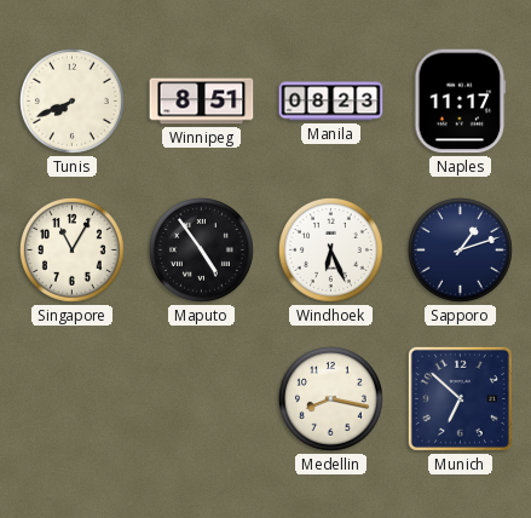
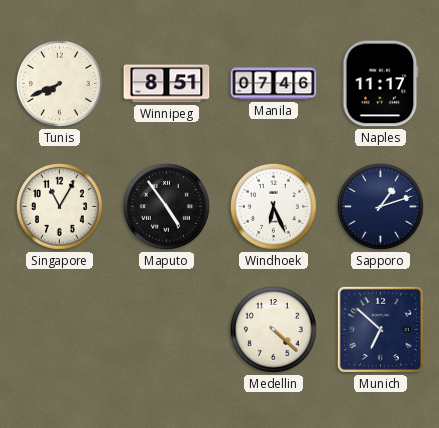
Manila: 08:23 -> 07:46
Medellin: 8:17 -> 4:22
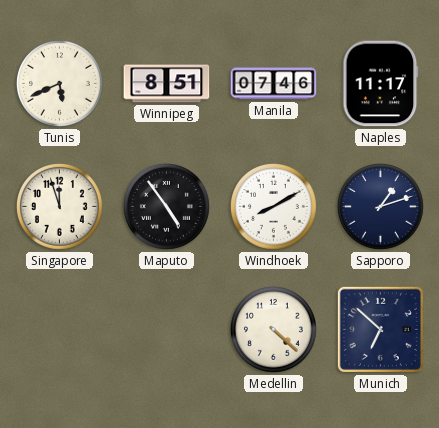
Tunis: 7:41 -> 5:41
Singapore: 11:05 -> 11:57
Windhoek: 6:26 -> 8:10
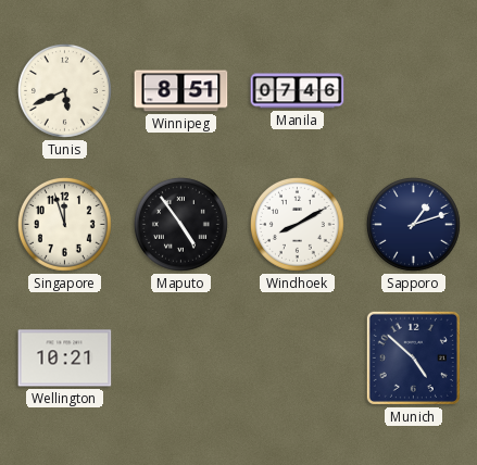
Naples: 11:17 -> none
Wellington: none -> 10:21
Medellin: 4:22 -> none
Munich: 6:52 -> 4:52
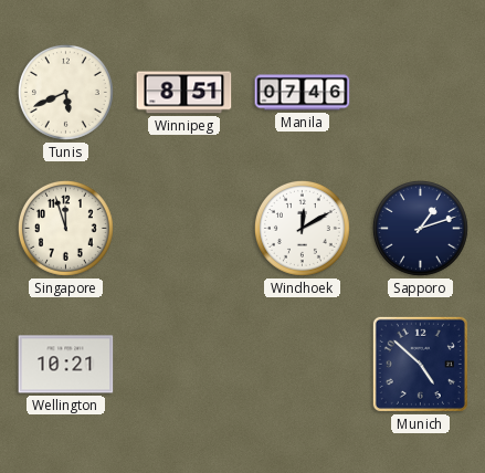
Maputo: 4:54 -> none
Windhoek: 8:10 -> 12:10
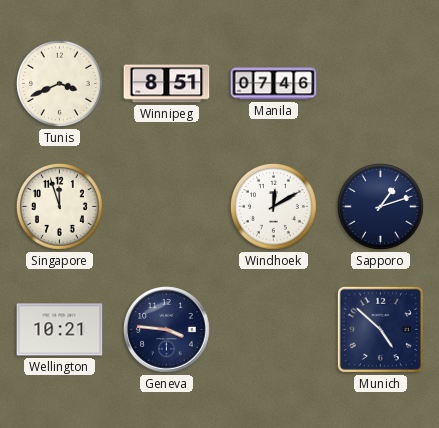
Tunis: 5:41 -> 3:41
Geneva: none -> 3:46
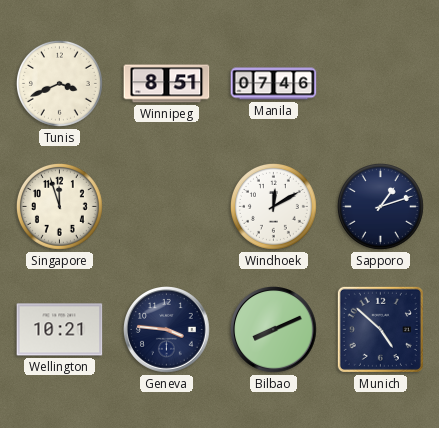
Bilbao: none -> 8:11
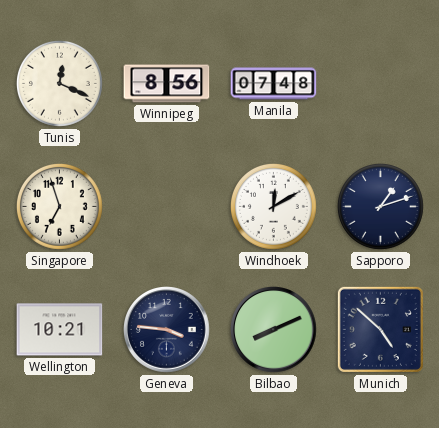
Tunis: 3:41 -> 12:19
Winnipeg: 8:51 -> 8:56
Manila: 07:46 -> 07:48
Singapore: 11:57 -> 6:57
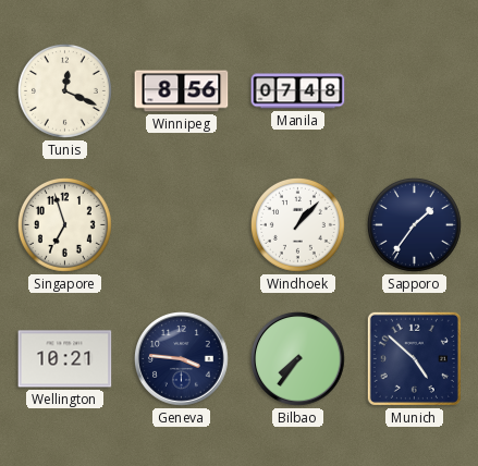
Windhoek: 12:10 -> 1:07
Sapporo: 1:12 -> 1:36
Bilbao: 8:11 -> 7:36
